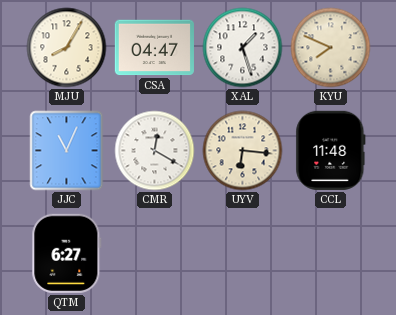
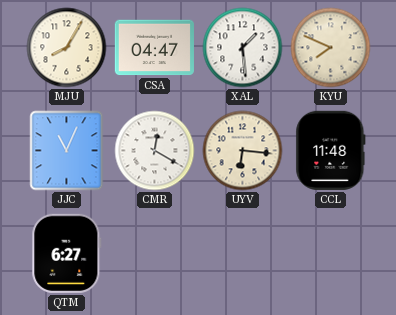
XAL: 1:27 -> 1:29
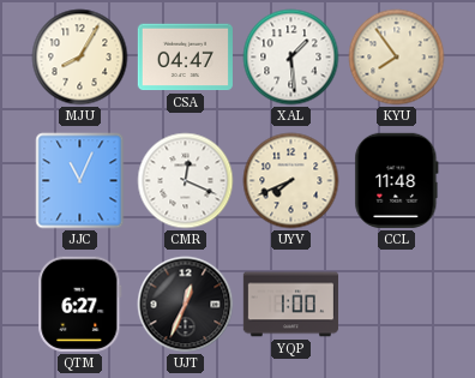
KYU: 7:49 -> 7:54
CMR: 12:20 -> 12:19
UYV: 6:16 -> 7:41
UJT: none -> 12:34
YQP: none -> 1:00
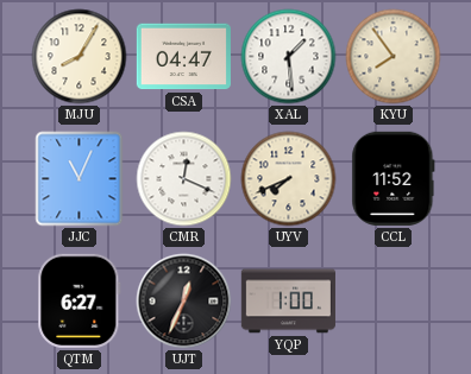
CCL: 11:48 -> 11:52
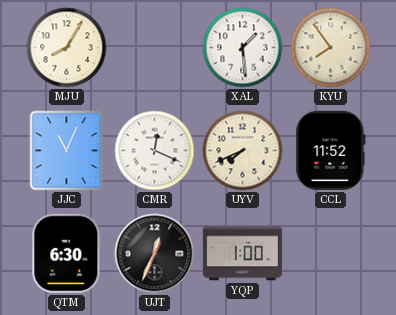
CSA: 04:47 -> none
QTM: 6:27 -> 6:30
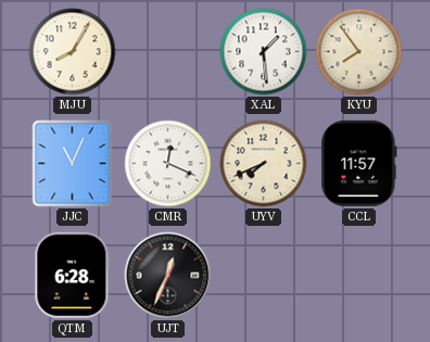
CCL: 11:52 -> 11:57
QTM: 6:30 -> 6:28
YQP: 1:00 -> none
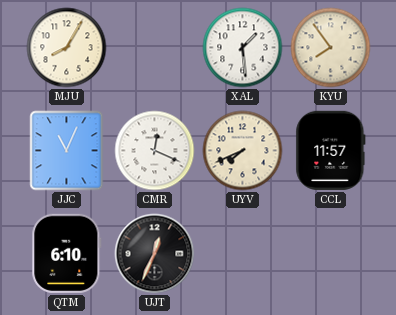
QTM: 6:28 -> 6:10
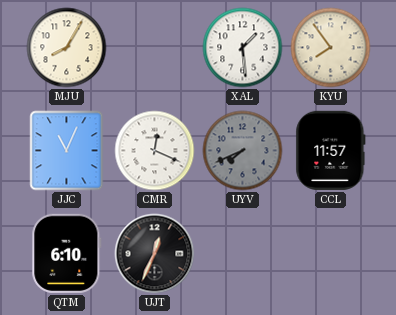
UYV dial: cream -> grey
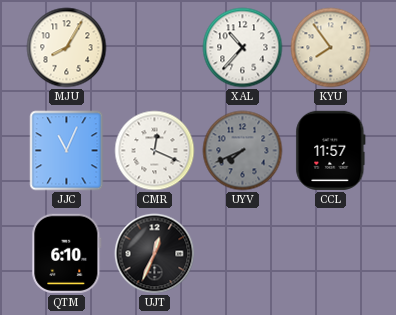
XAL: 1:29 -> 10:37
